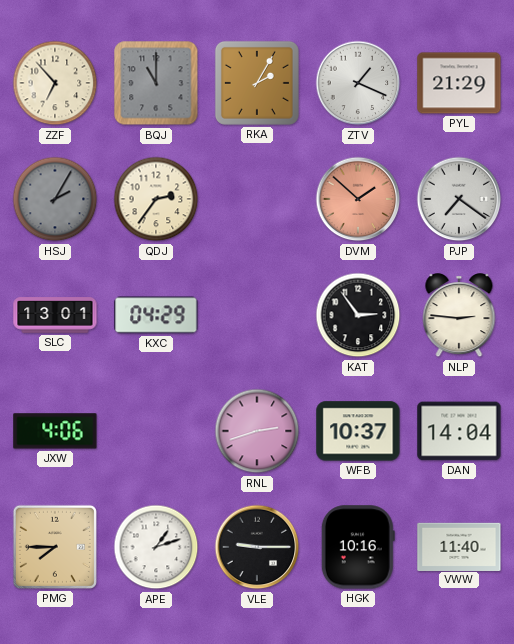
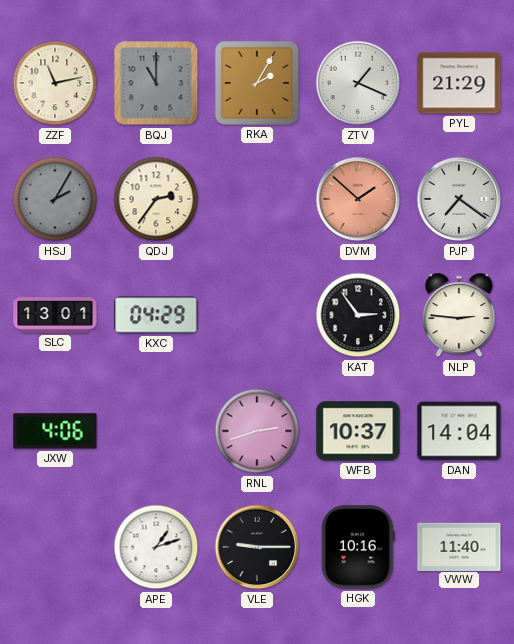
ZZF: 6:53 -> 11:13
PMG: 7:45 -> none
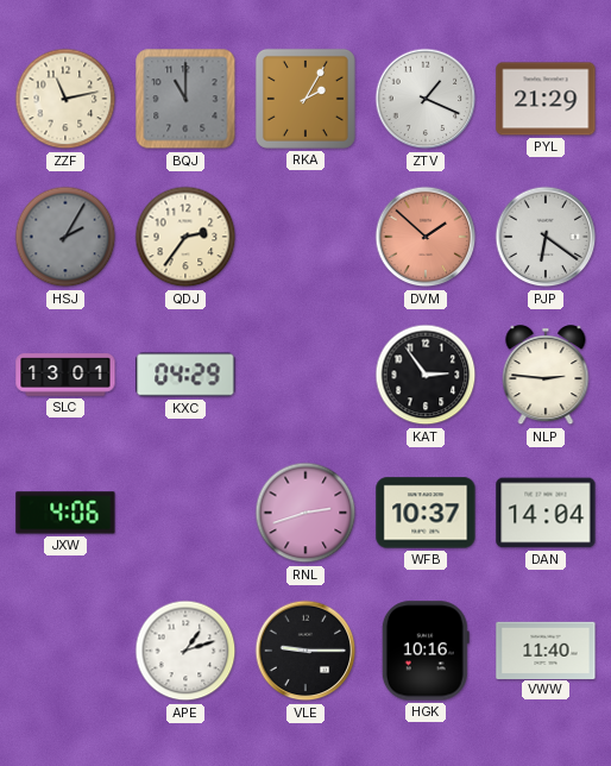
PJP: 7:21 -> 6:21
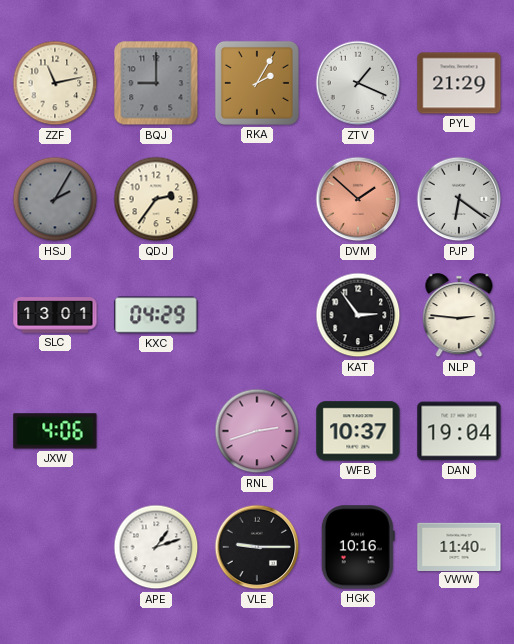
BQJ: 11:00 -> 9:00
DAN: 14:04 -> 19:04
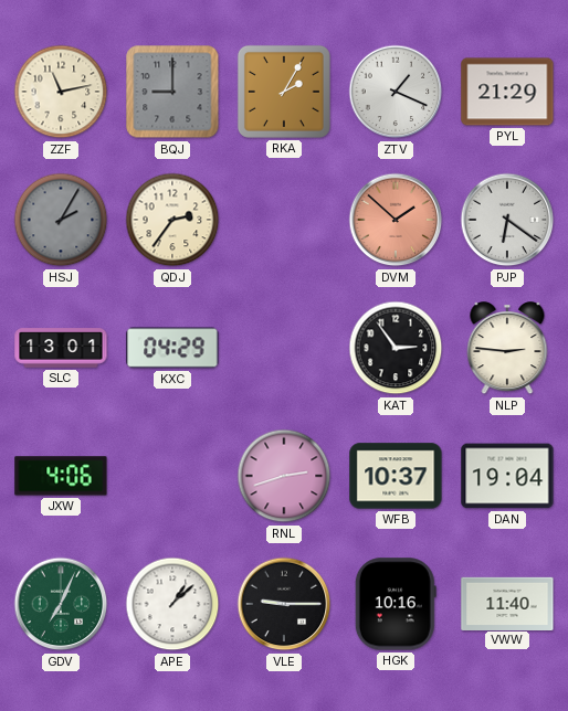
GDV: none -> 7:04
APE: 1:12 -> 1:08
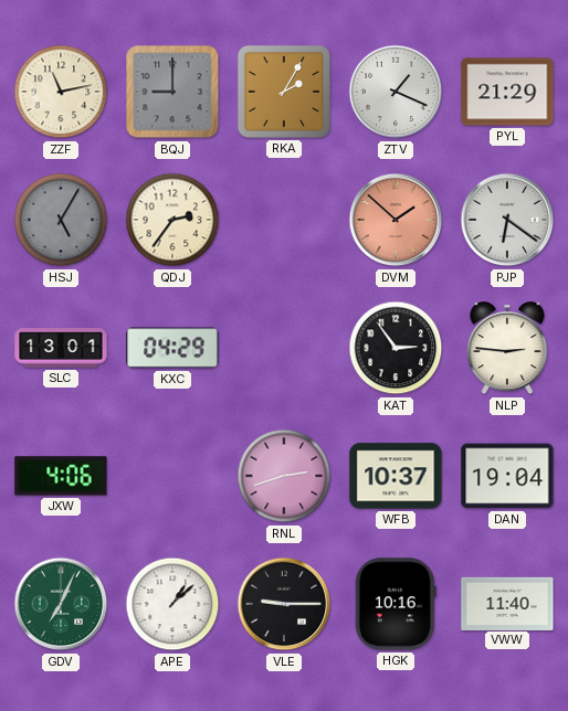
HSJ: 2:05 -> 5:05
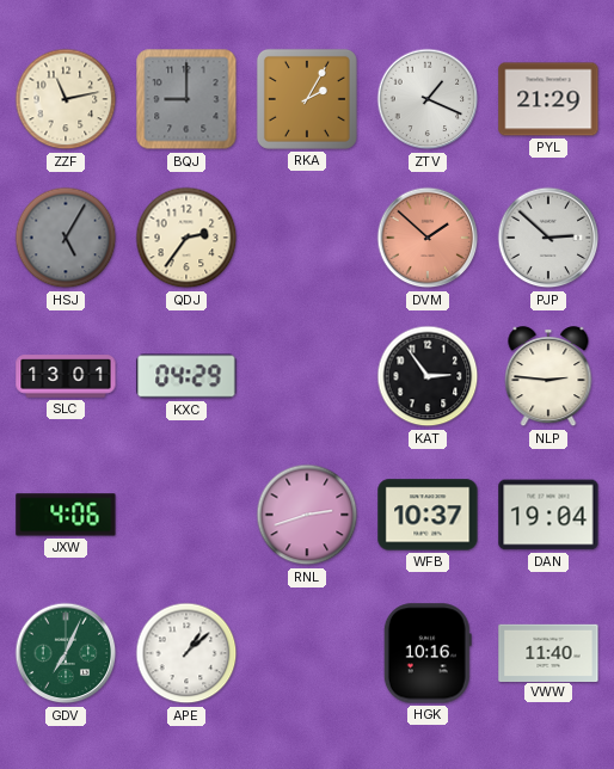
PJP: 6:21 -> 2:52
VLE: 9:15 -> none
